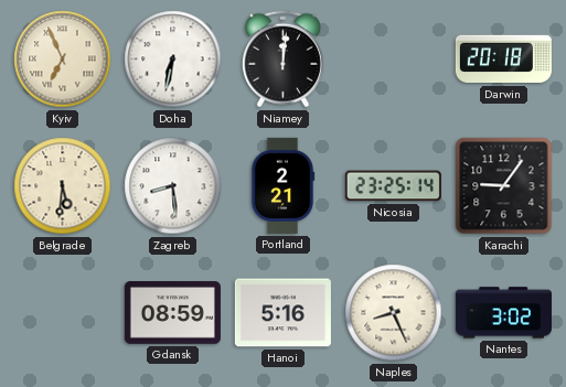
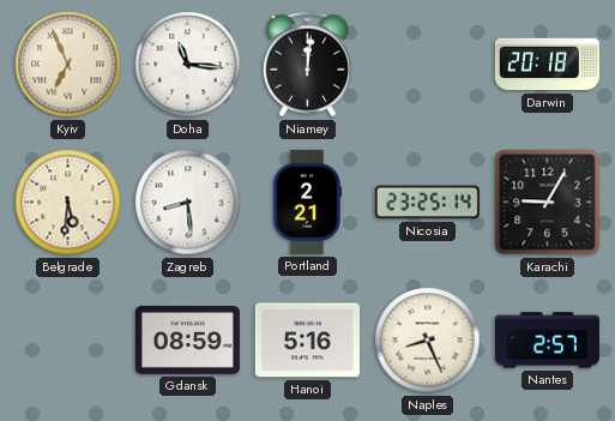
Doha: 6:32 -> 11:16
Karachi: 9:06 -> 9:05
Nantes: 3:02 -> 2:57
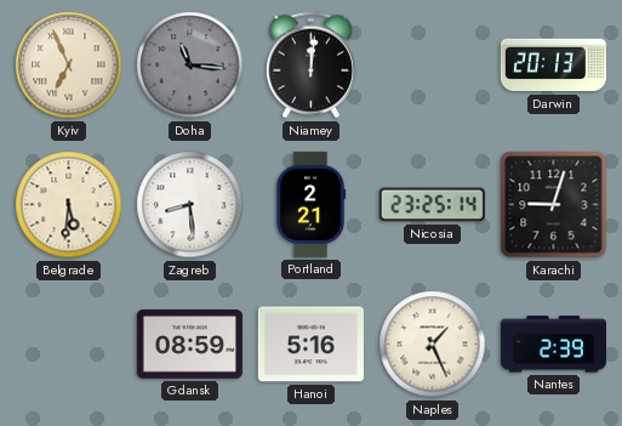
Doha dial: white -> grey
Darwin: 20:18 -> 20:13
Karachi: 9:05 -> 9:03
Naples: 8:26 -> 1:26
Nantes: 2:57 -> 2:39
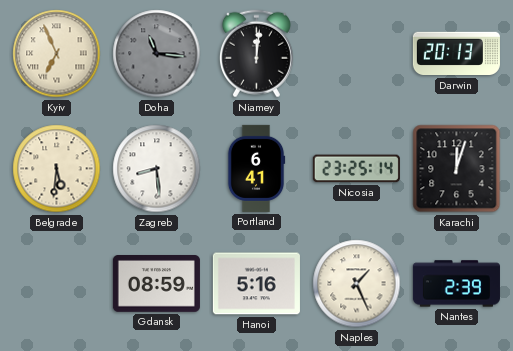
Portland: 2:21 -> 6:41
Karachi: 9:03 -> 12:03
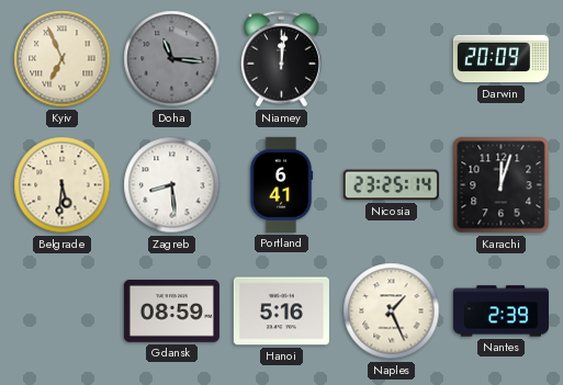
Darwin: 20:13 -> 20:09
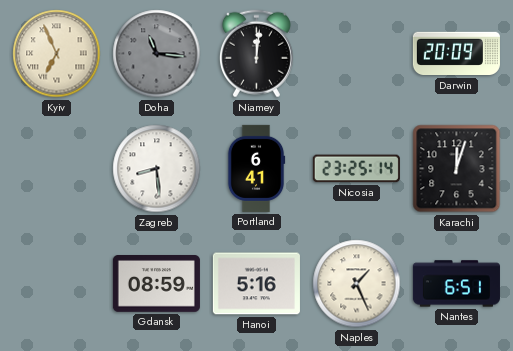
Belgrade: 5:31 -> none
Nantes: 2:39 -> 6:51
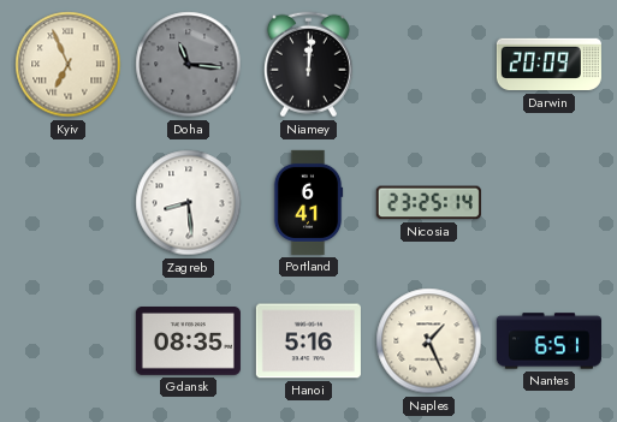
Karachi: 12:03 -> none
Gdansk: 08:59 -> 08:35
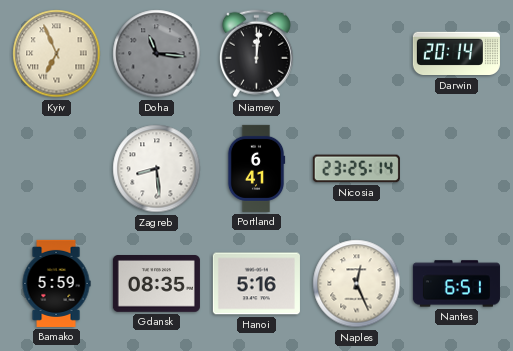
Darwin: 20:09 -> 20:14
Bamako: none -> 5:59
Naples: 1:26 -> 12:26
